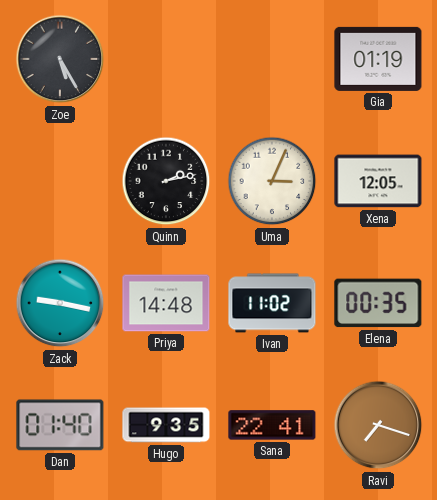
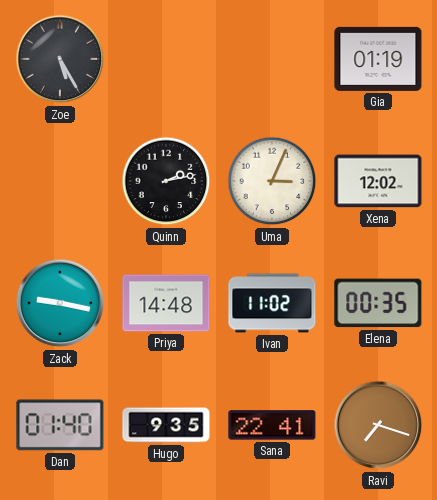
Xena: 12:05 -> 12:02
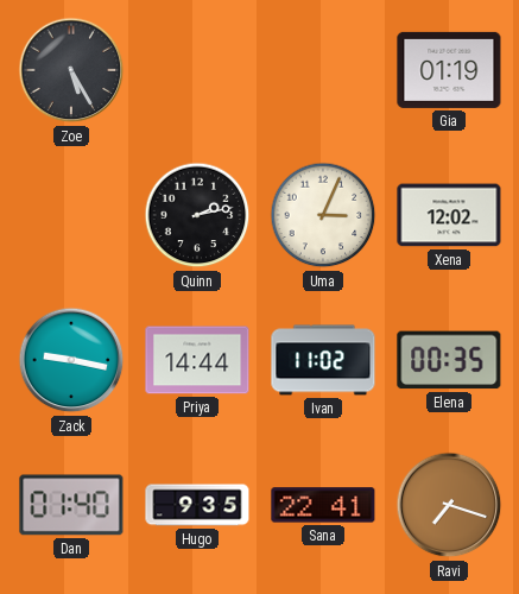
Priya: 14:48 -> 14:44
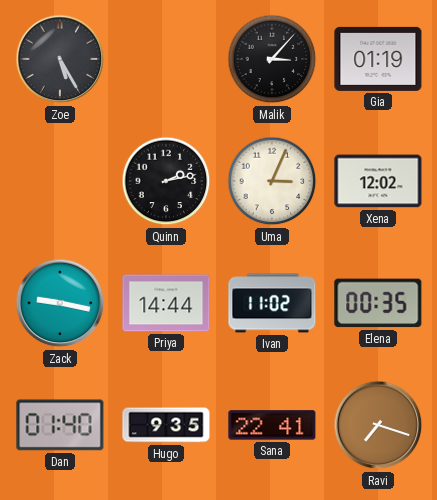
Malik: none -> 3:07
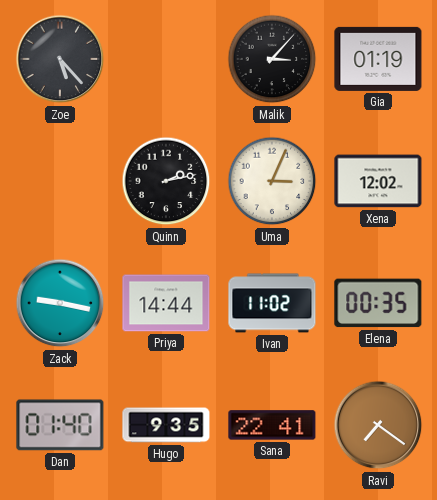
Zoe: 5:25 -> 5:23
Ravi: 7:18 -> 7:21
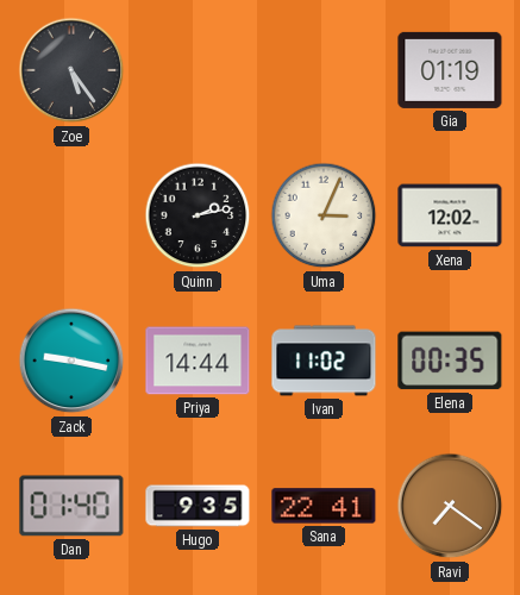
Zoe: 5:23 -> 5:24
Malik: 3:07 -> none
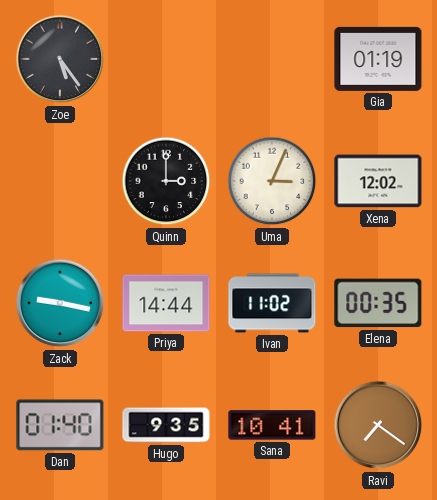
Quinn: 2:13 -> 3:00
Sana: 22:41 -> 10:41
